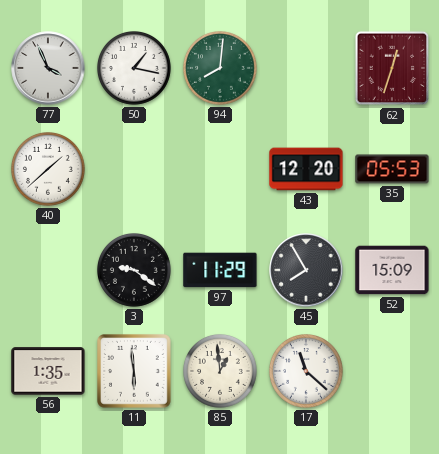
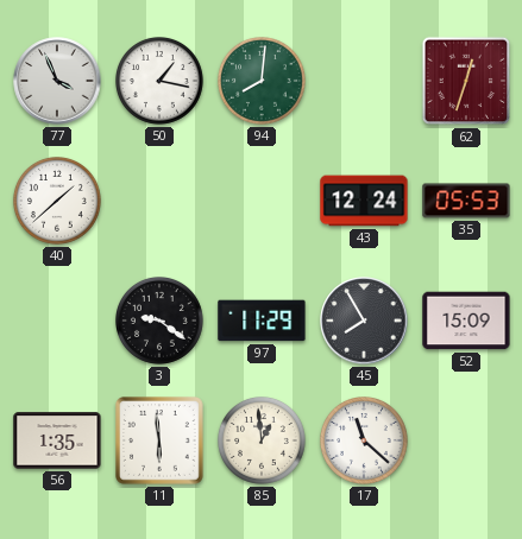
43: 12:20 -> 12:24
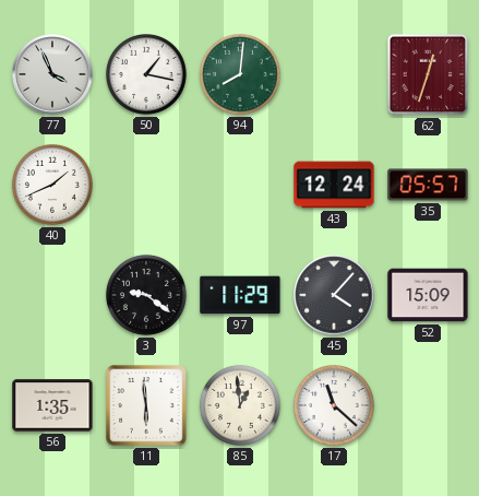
40: 1:38 -> 1:41
35: 05:53 -> 05:57
45: 7:55 -> 4:07
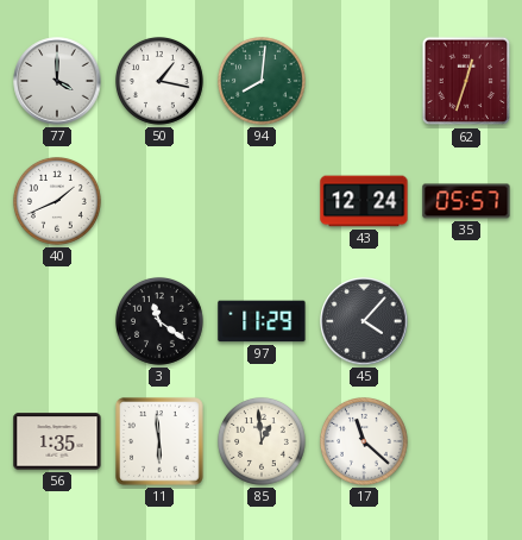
77: 3:56 -> 4:00
3: 9:21 -> 11:21
52: 15:09 -> none
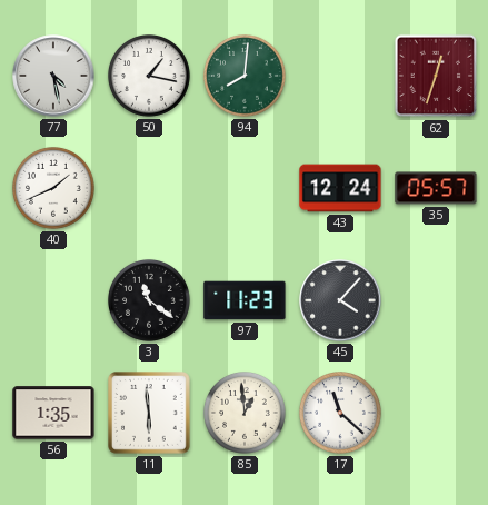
77: 4:00 -> 4:28
97: 11:29 -> 11:23
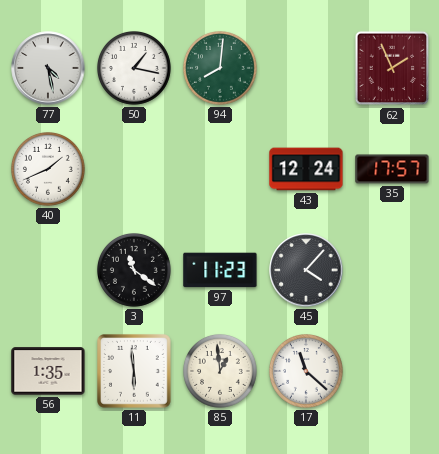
62: 12:33 -> 1:56
35: 05:57 -> 17:57
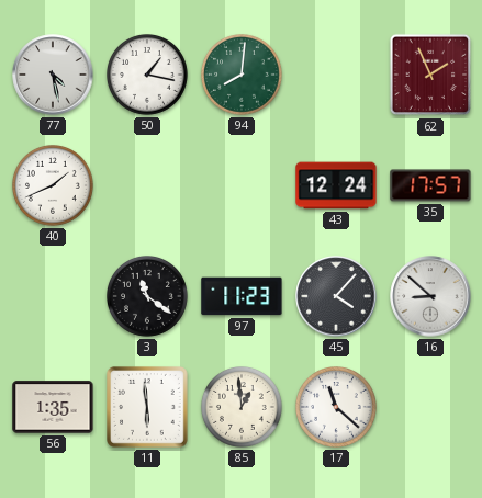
16: none -> 8:52
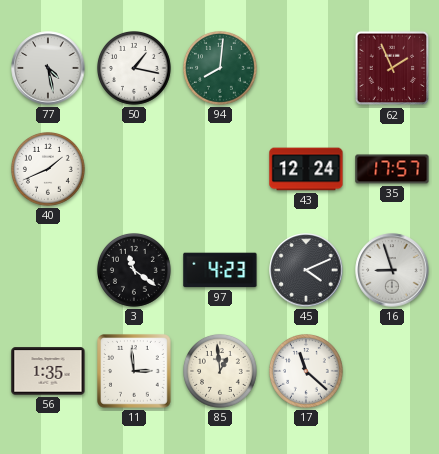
97: 11:23 -> 4:23
45: 4:07 -> 4:11
16: 8:52 -> 8:57
11: 5:59 -> 2:59
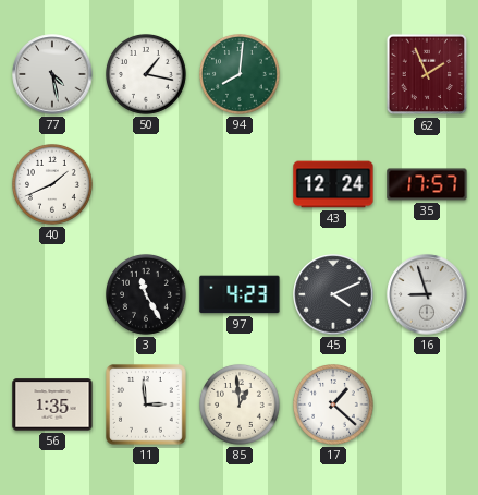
3: 11:21 -> 11:25
17: 11:22 -> 1:22
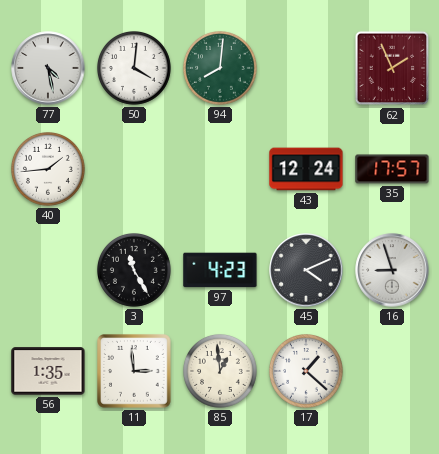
50: 1:17 -> 4:01
40: 1:41 -> 1:44
